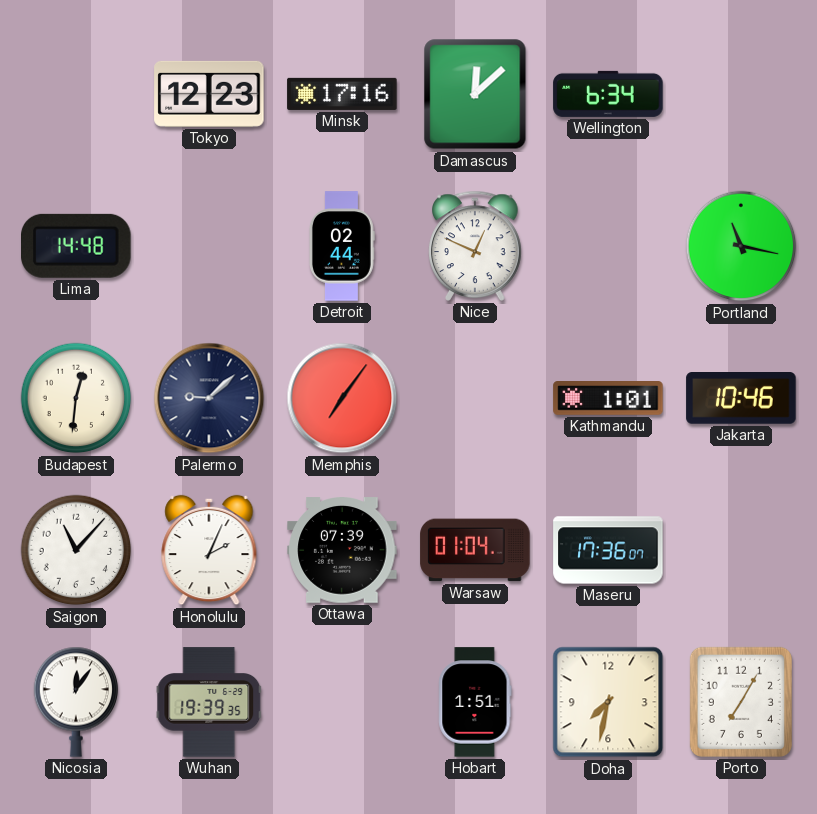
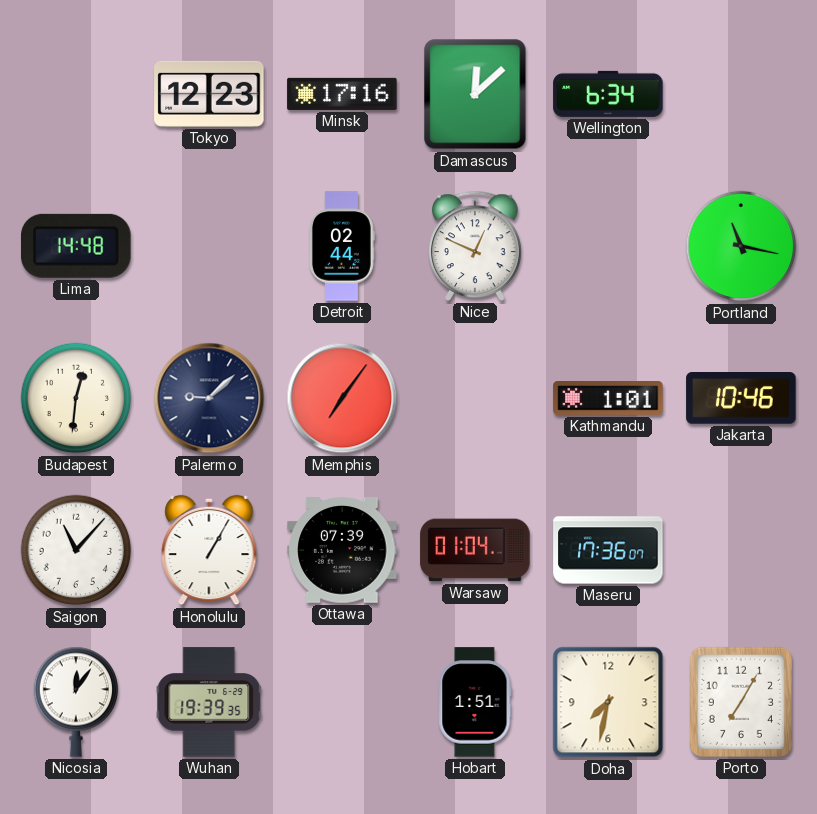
Honolulu: 2:04 -> 1:05
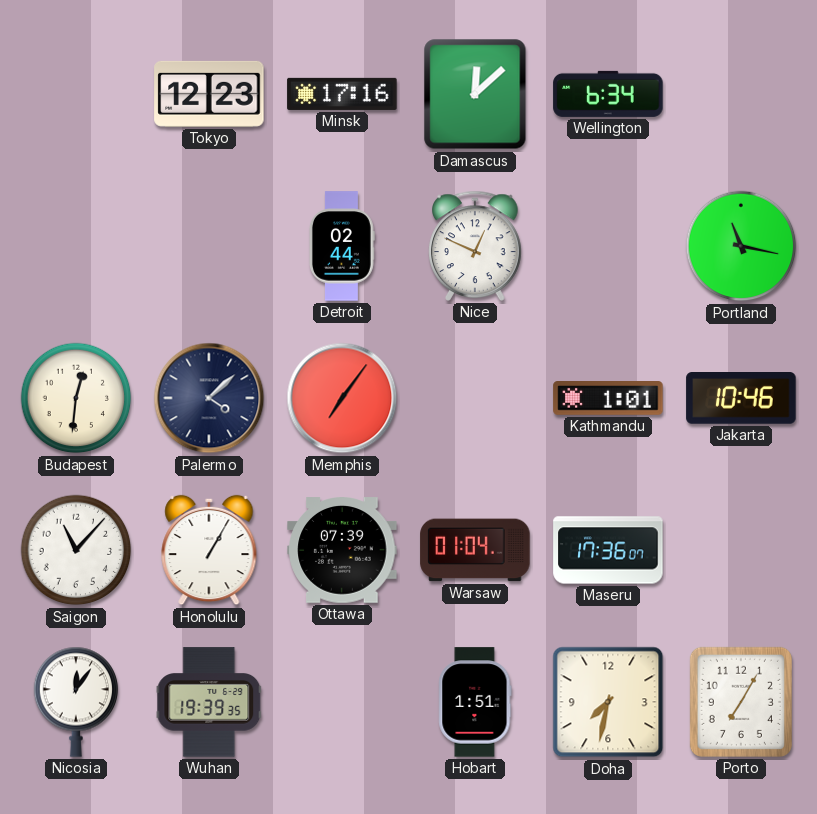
Lima: 14:48 -> none
Palermo: 9:08 -> 4:08
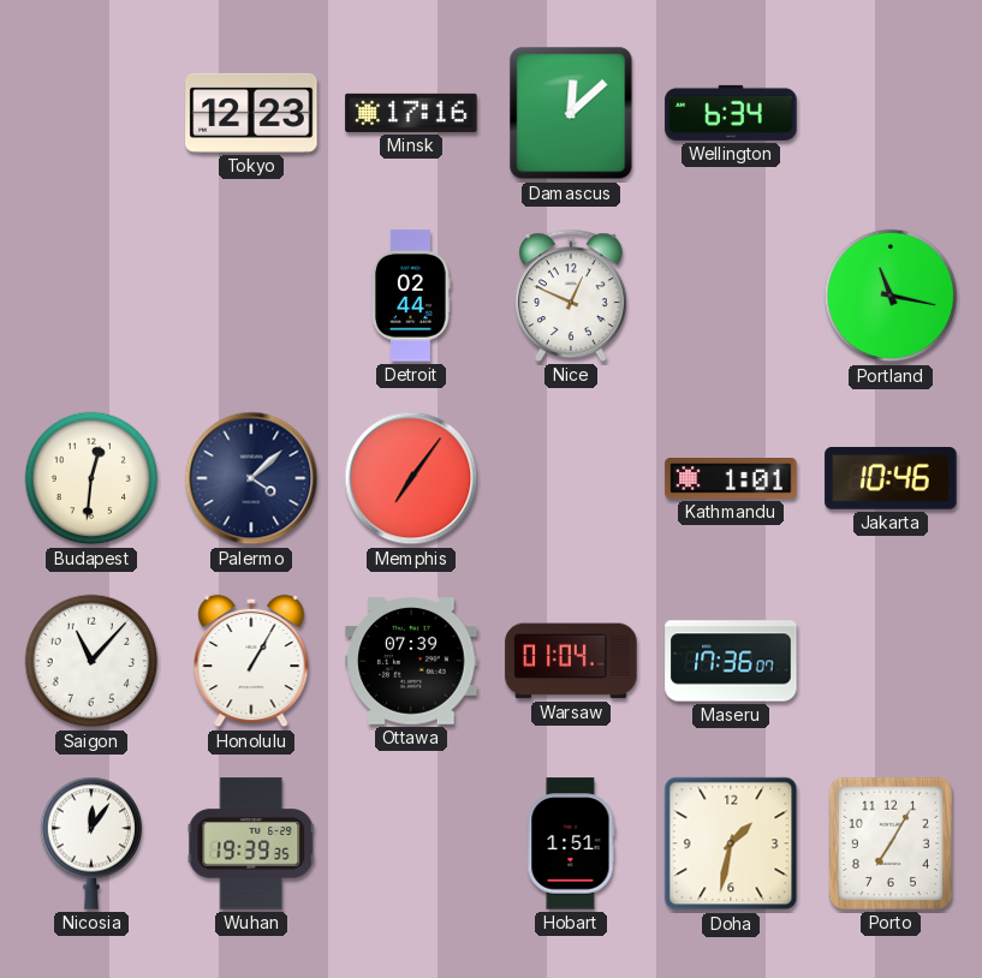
Doha: 7:32 -> 1:32
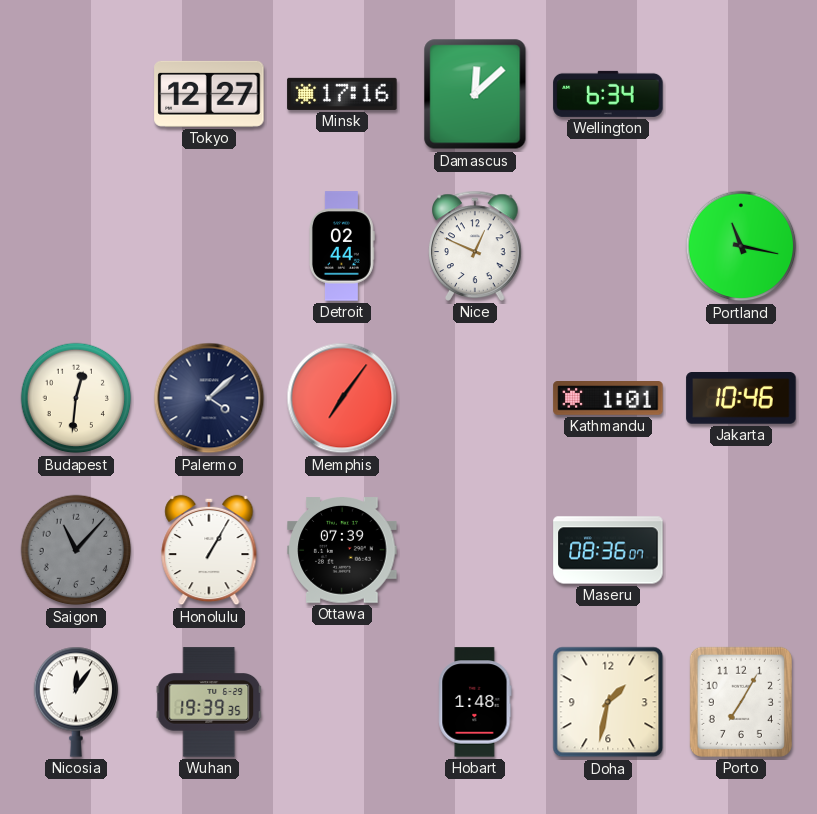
Tokyo: 12:23 -> 12:27
Saigon dial: white -> grey
Warsaw: 01:04 -> none
Maseru: 17:36 -> 08:36
Hobart: 1:51 -> 1:48
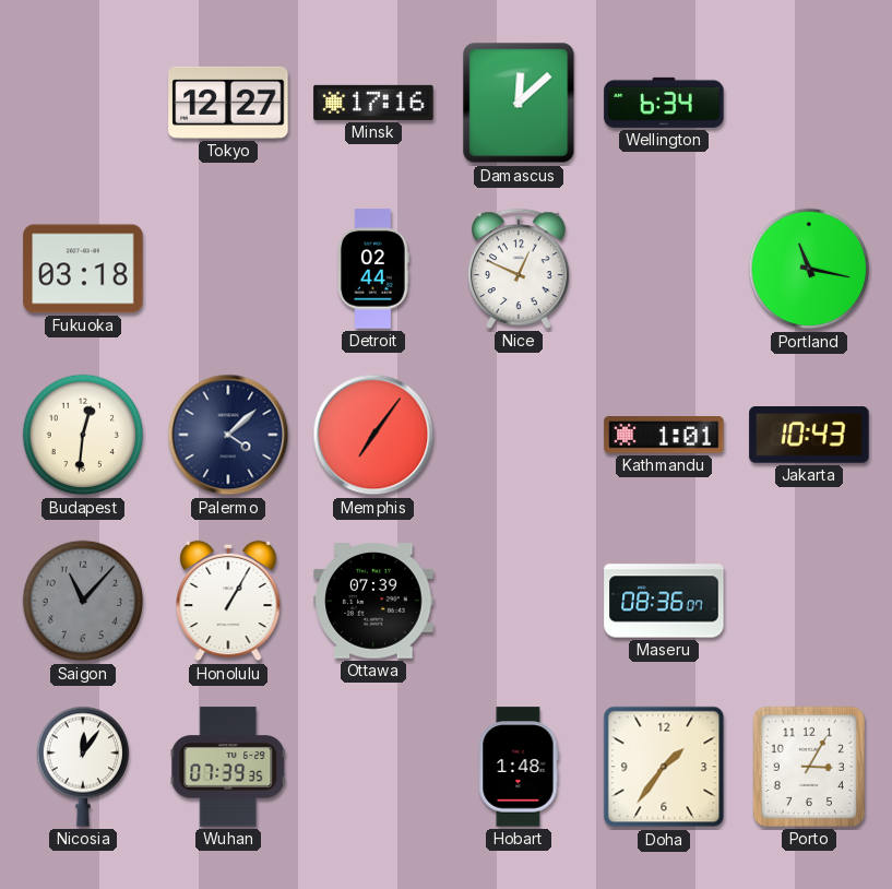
Fukuoka: none -> 03:18
Jakarta: 10:46 -> 10:43
Wuhan: 19:39 -> 07:39
Doha: 1:32 -> 1:36
Porto: 7:05 -> 3:05
